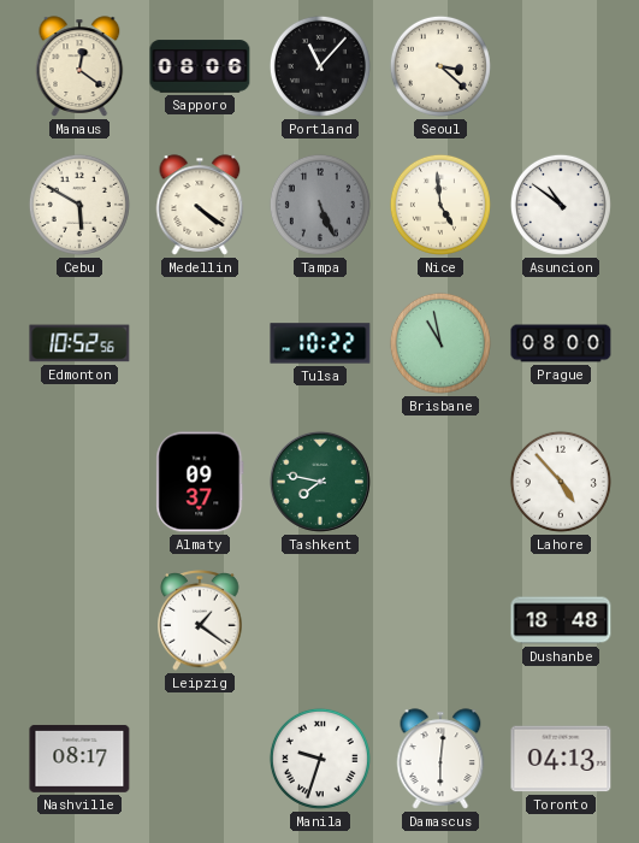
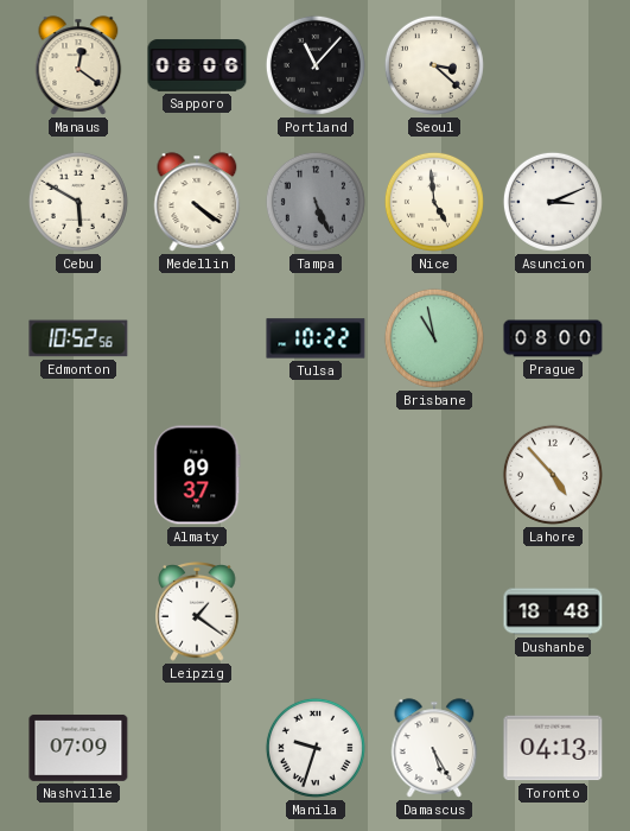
Asuncion: 10:51 -> 3:11
Tashkent: 7:47 -> none
Nashville: 08:17 -> 07:09
Damascus: 6:01 -> 5:25
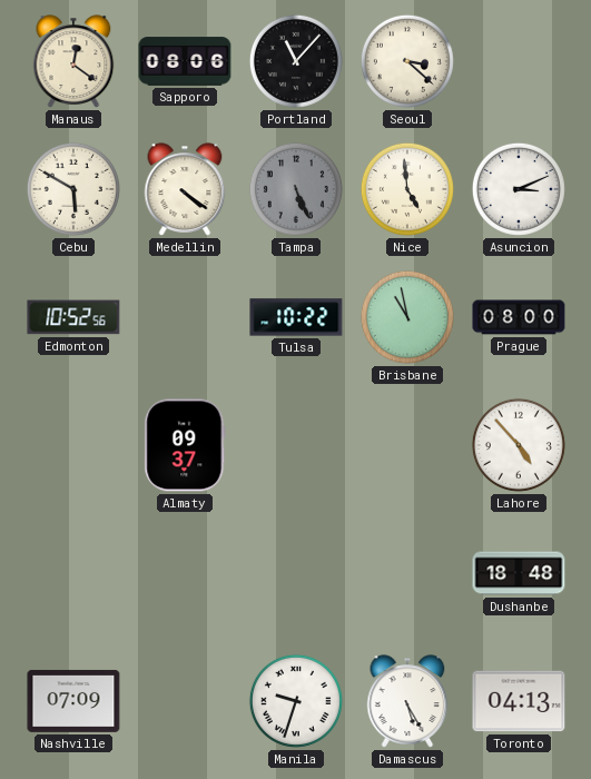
Leipzig: 1:21 -> none
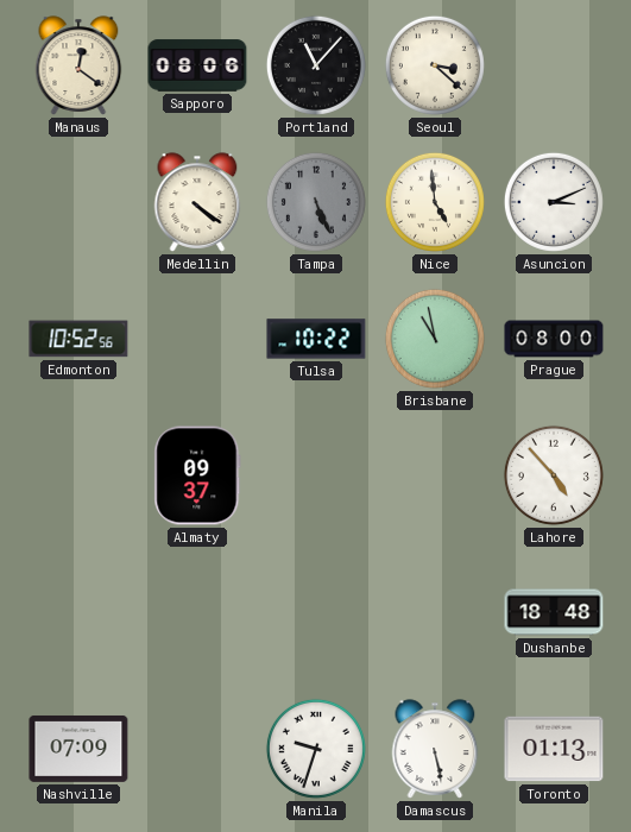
Cebu: 5:50 -> none
Damascus: 5:25 -> 5:28
Toronto: 04:13 -> 01:13
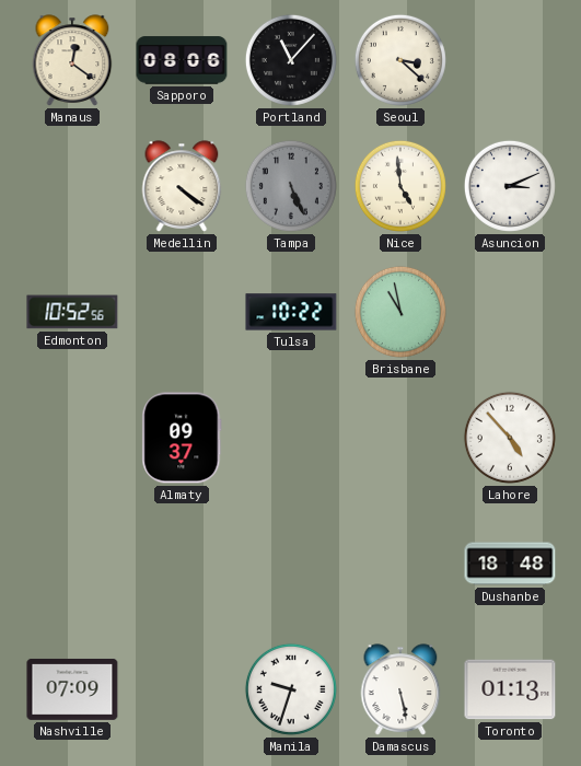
Prague: 08:00 -> none
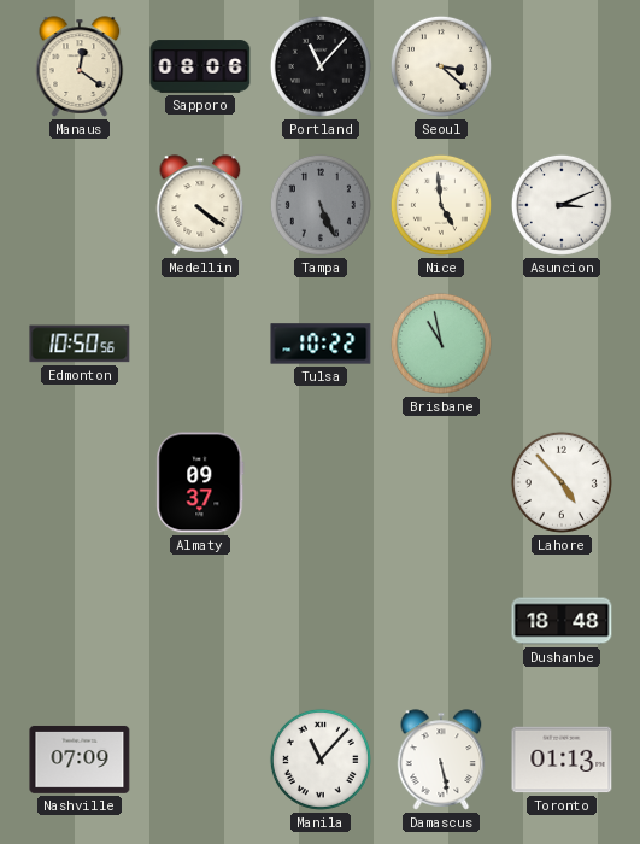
Edmonton: 10:52 -> 10:50
Manila: 9:33 -> 11:07
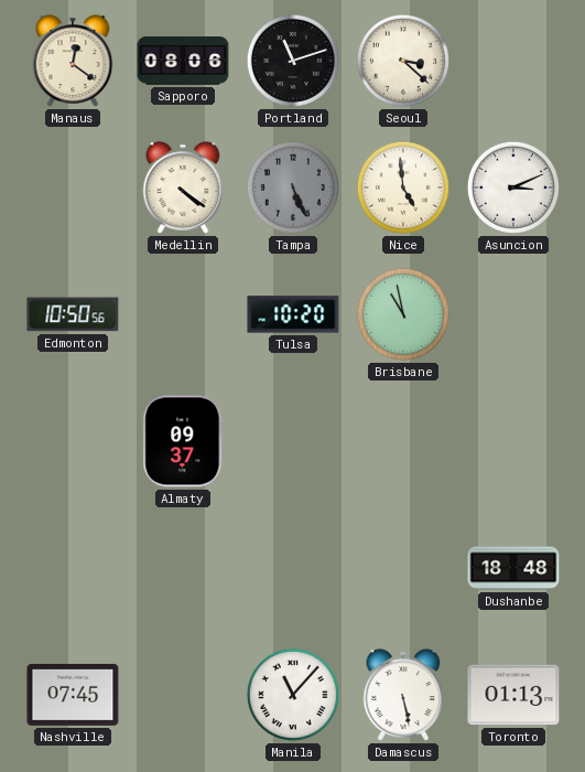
Portland: 11:07 -> 11:12
Tulsa: 10:22 -> 10:20
Lahore: 4:53 -> none
Nashville: 07:09 -> 07:45
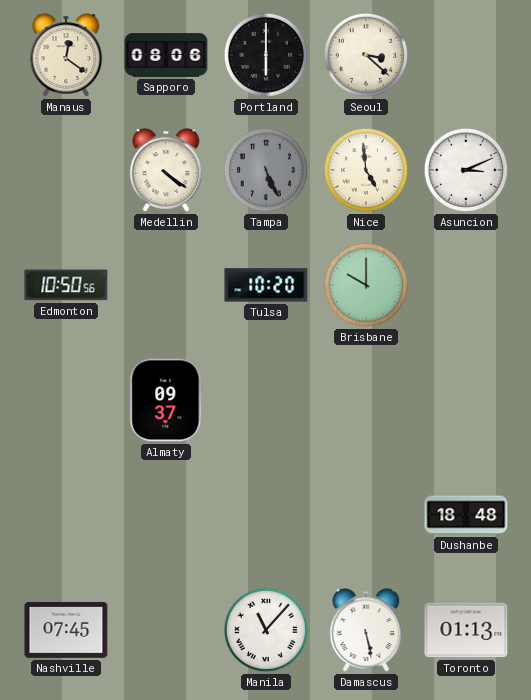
Portland: 11:12 -> 6:00
Brisbane: 10:58 -> 10:00
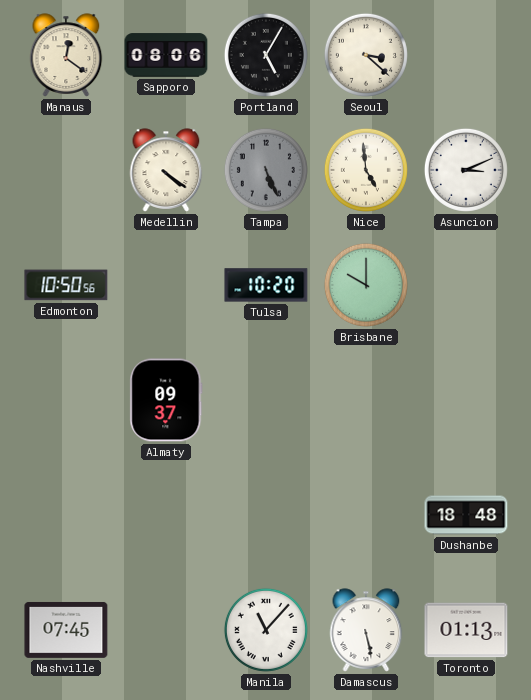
Portland: 6:00 -> 5:05
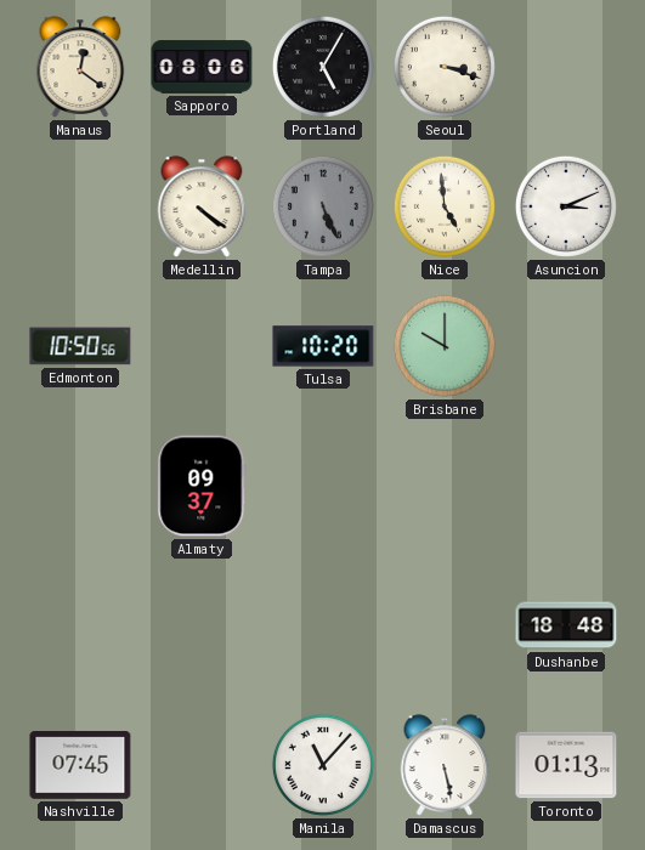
Seoul: 3:22 -> 3:18
